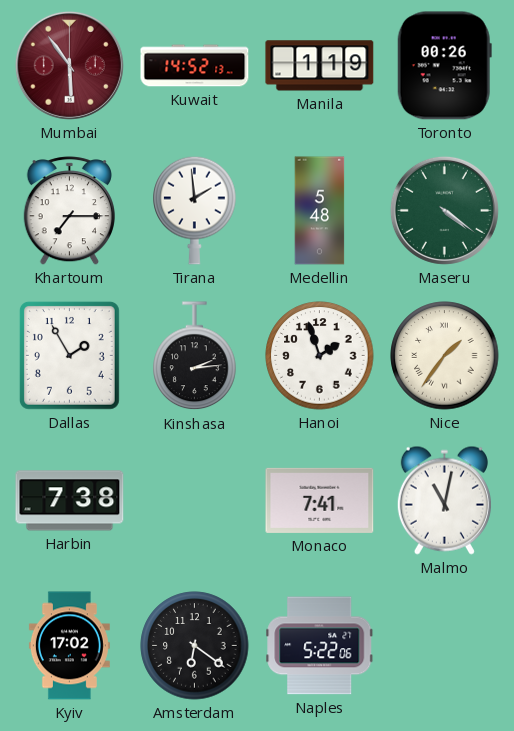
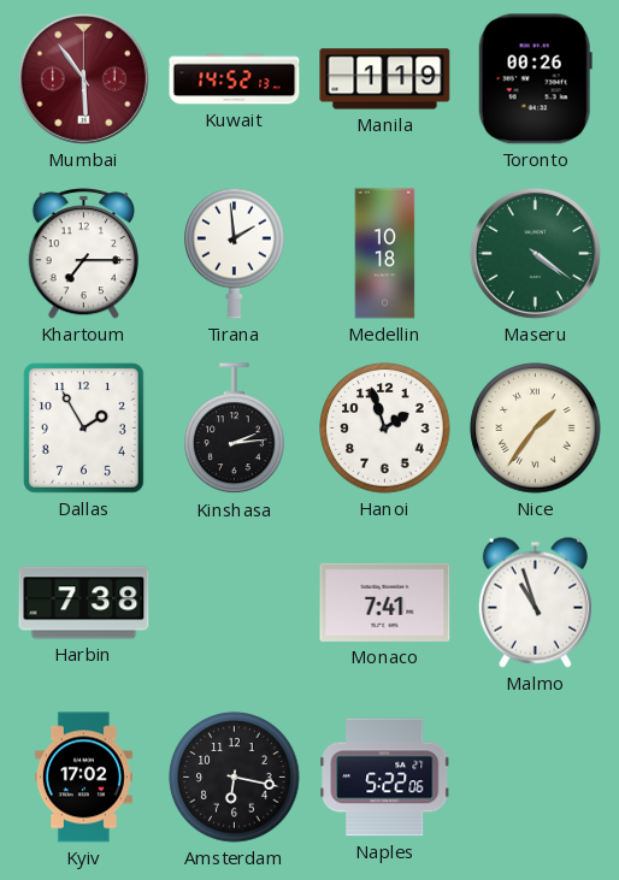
Medellin: 5:48 -> 10:18
Malmo: 11:02 -> 10:57
Amsterdam: 6:21 -> 6:17
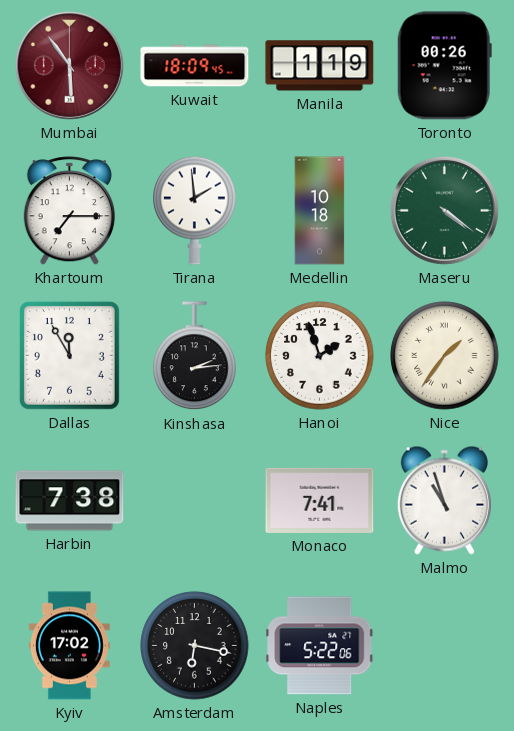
Kuwait: 14:52 -> 18:09
Dallas: 1:55 -> 11:55
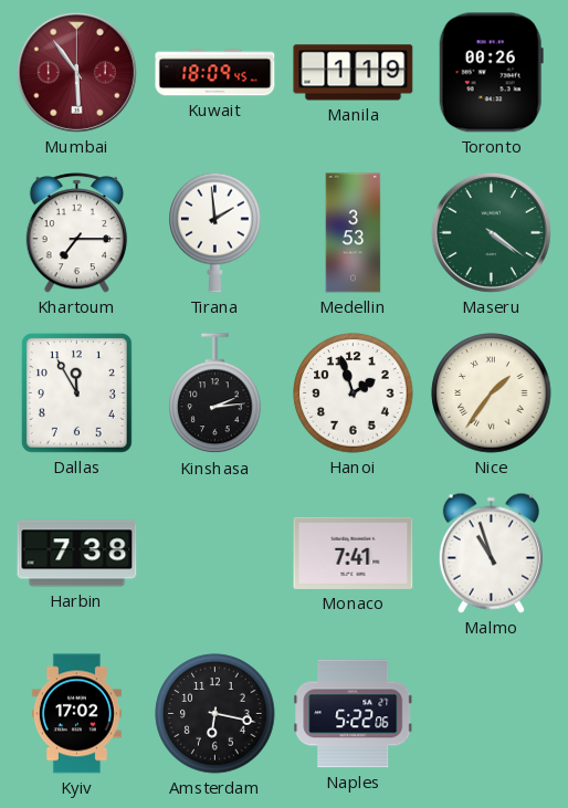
Medellin: 10:18 -> 3:53
